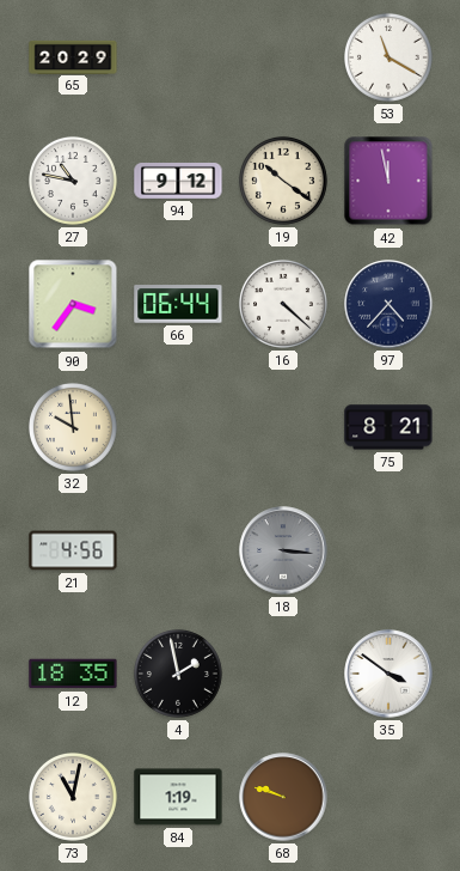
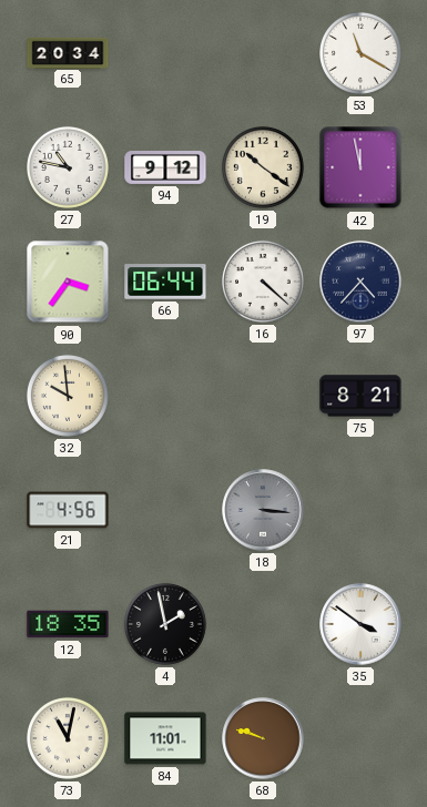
65: 20:29 -> 20:34
84: 1:19 -> 11:01
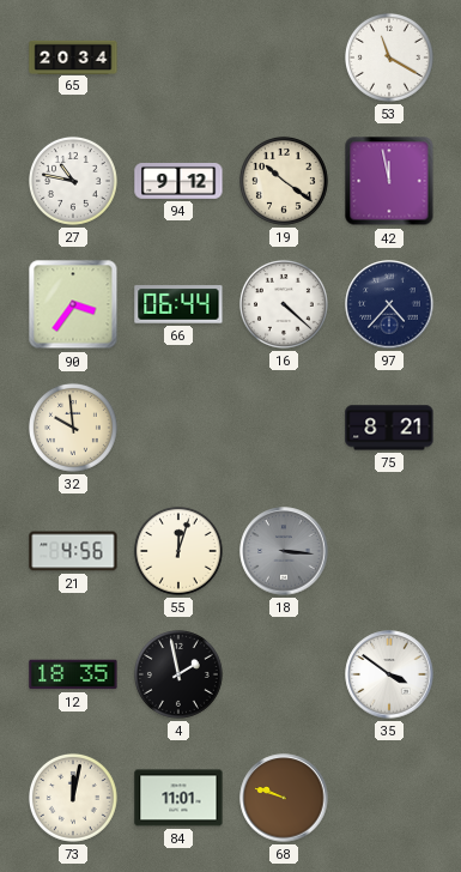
55: none -> 12:03
73: 11:02 -> 12:02
